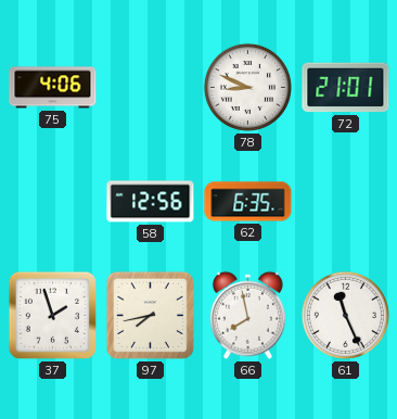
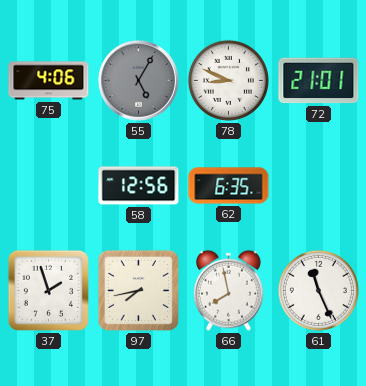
55: none -> 5:05
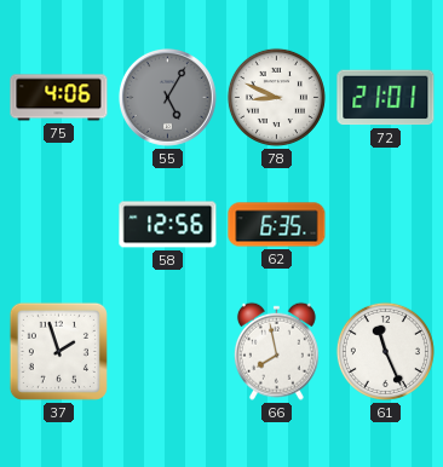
97: 7:43 -> none
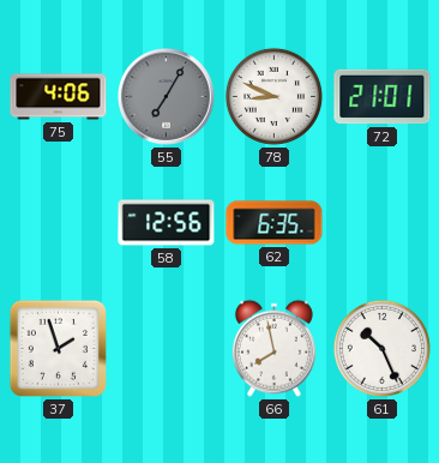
55: 5:05 -> 7:05
61: 11:26 -> 10:26
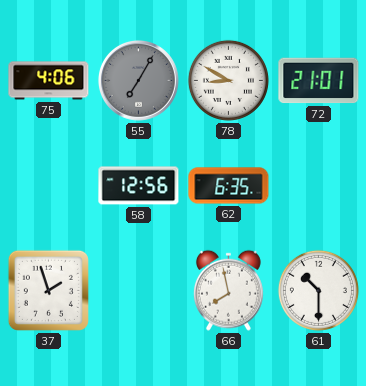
78: 8:49 -> 8:50
61: 10:26 -> 10:30
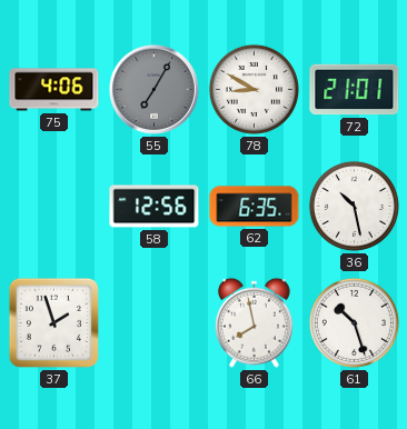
36: none -> 10:28
61: 10:30 -> 10:27
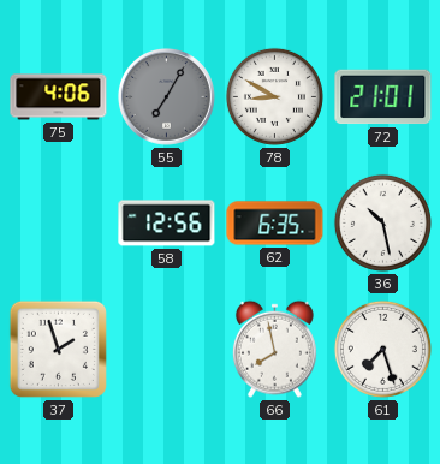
61: 10:27 -> 7:27
